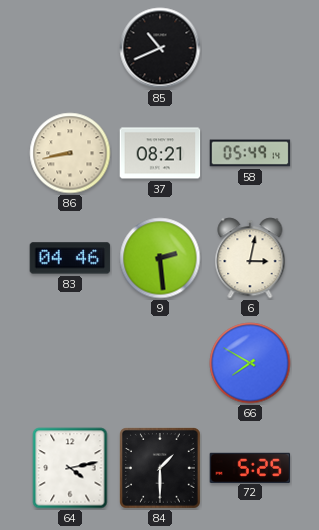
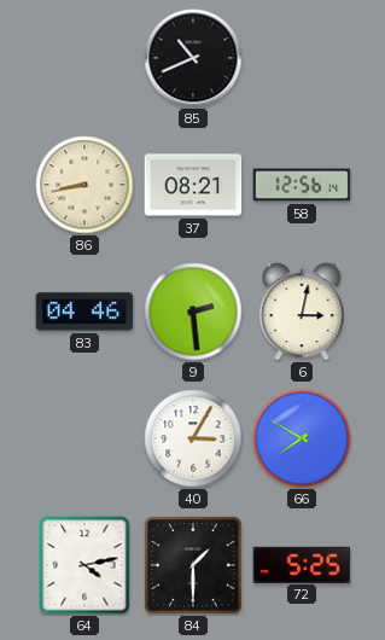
58: 05:49 -> 12:56
40: none -> 3:05
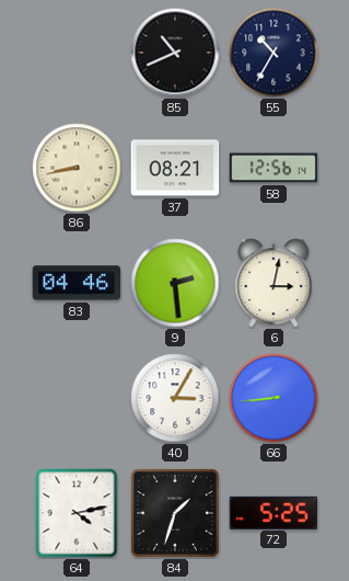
55: none -> 10:35
66: 7:50 -> 8:44
84: 1:30 -> 1:33
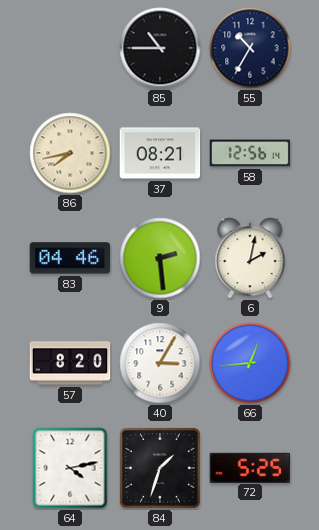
85: 10:41 -> 10:45
86: 8:43 -> 7:43
6: 3:02 -> 2:02
57: none -> 8:20
66: 8:44 -> 12:44
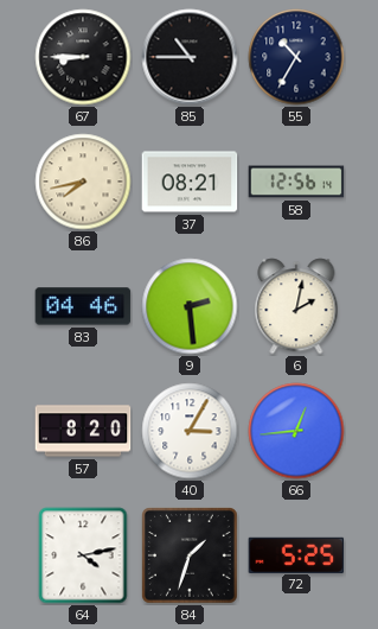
67: none -> 8:45
